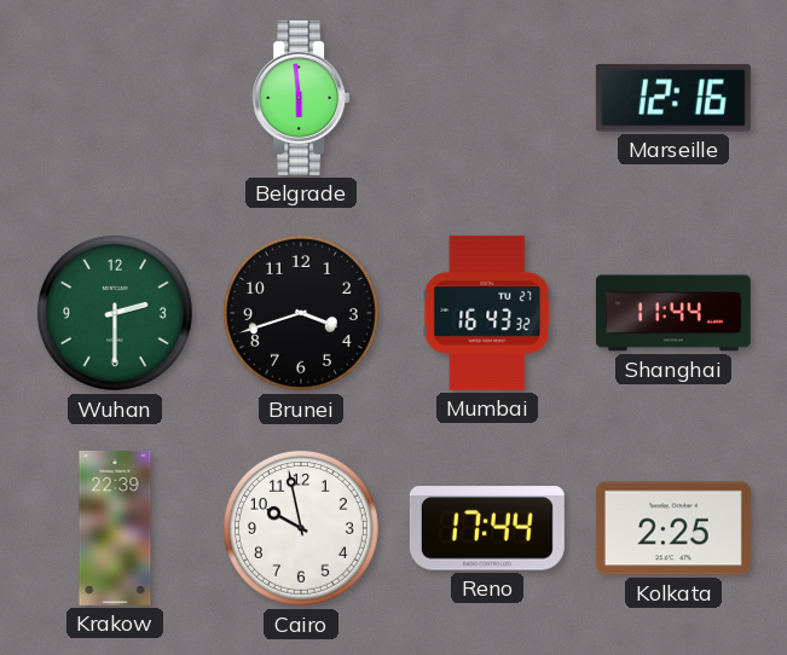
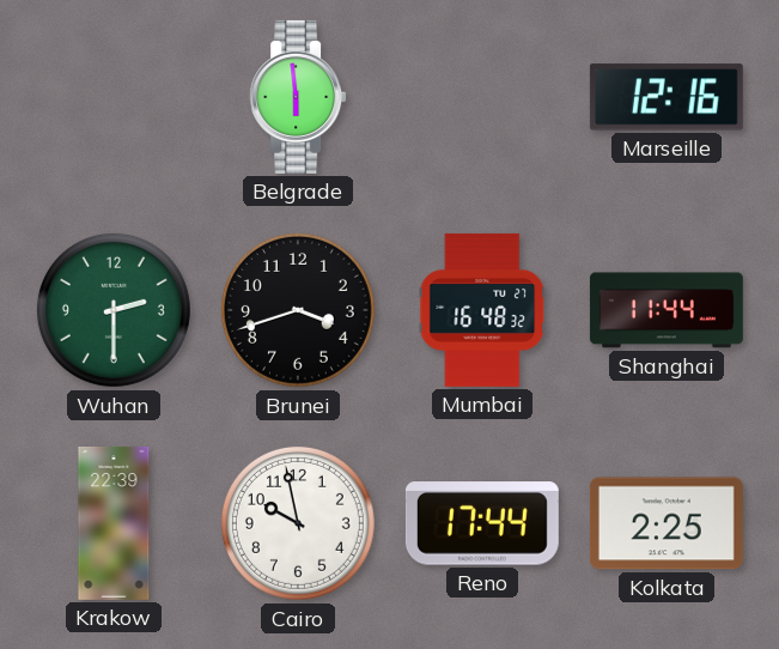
Mumbai: 16:43 -> 16:48
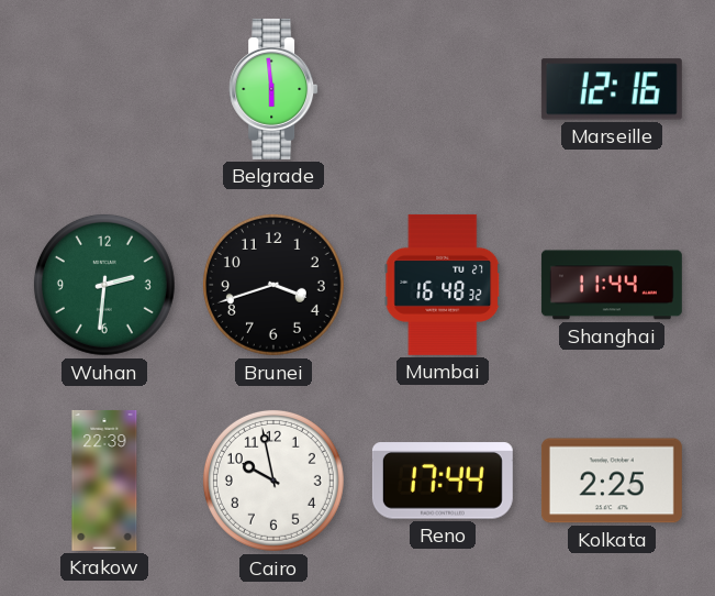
Wuhan: 2:30 -> 2:31
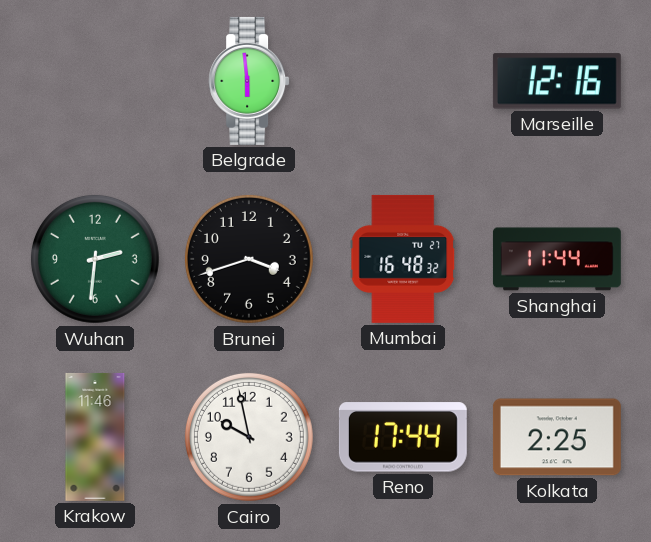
Krakow: 22:39 -> 11:46
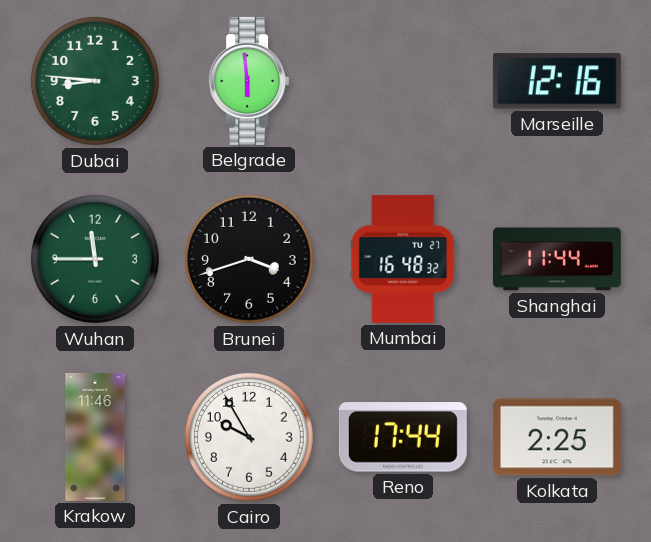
Dubai: none -> 8:46
Wuhan: 2:31 -> 11:45
Cairo: 9:58 -> 9:55
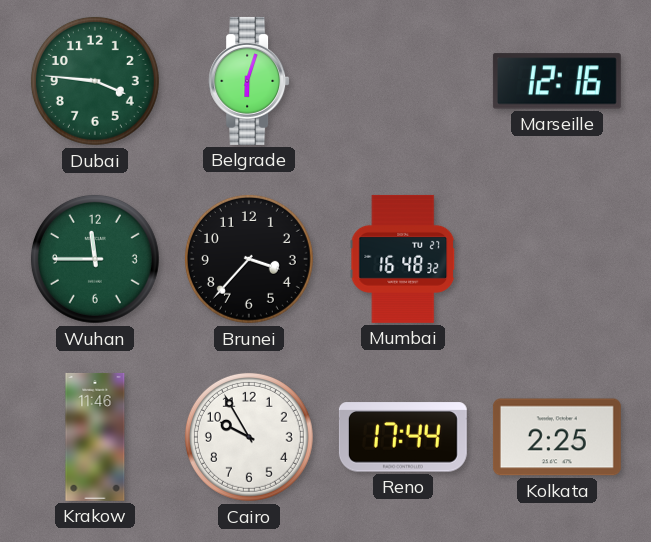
Dubai: 8:46 -> 3:46
Belgrade: 5:59 -> 6:03
Brunei: 3:42 -> 3:37
Shanghai: 11:44 -> none
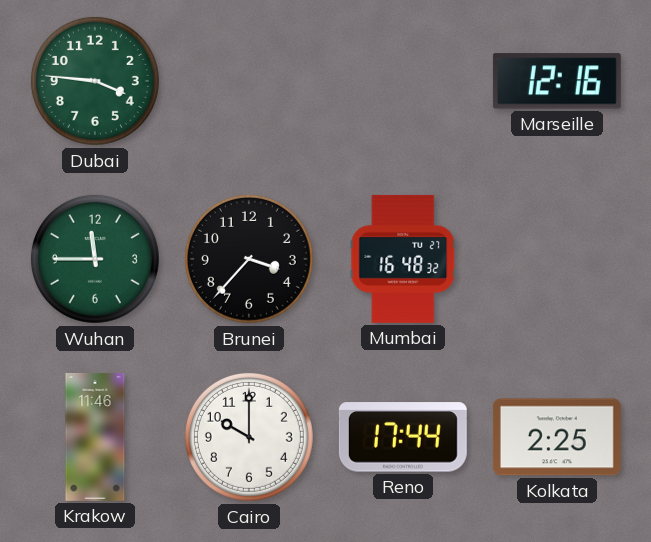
Belgrade: 6:03 -> none
Cairo: 9:55 -> 10:00
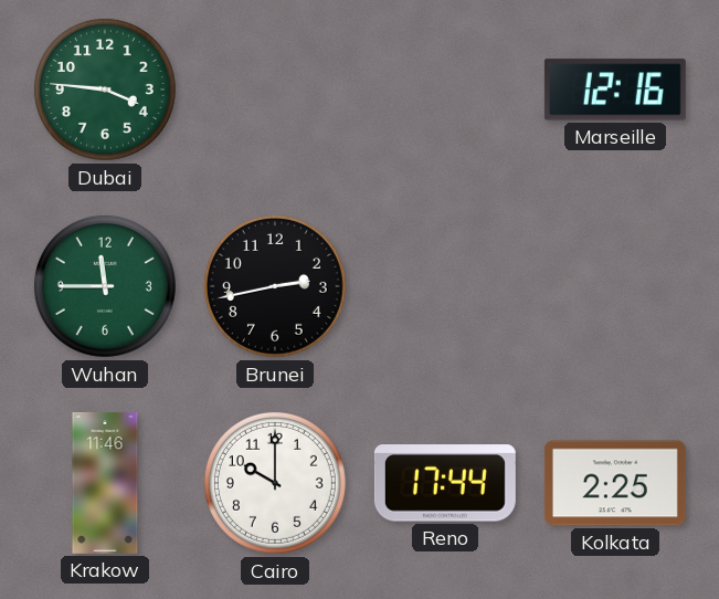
Brunei: 3:37 -> 2:43
Mumbai: 16:48 -> none
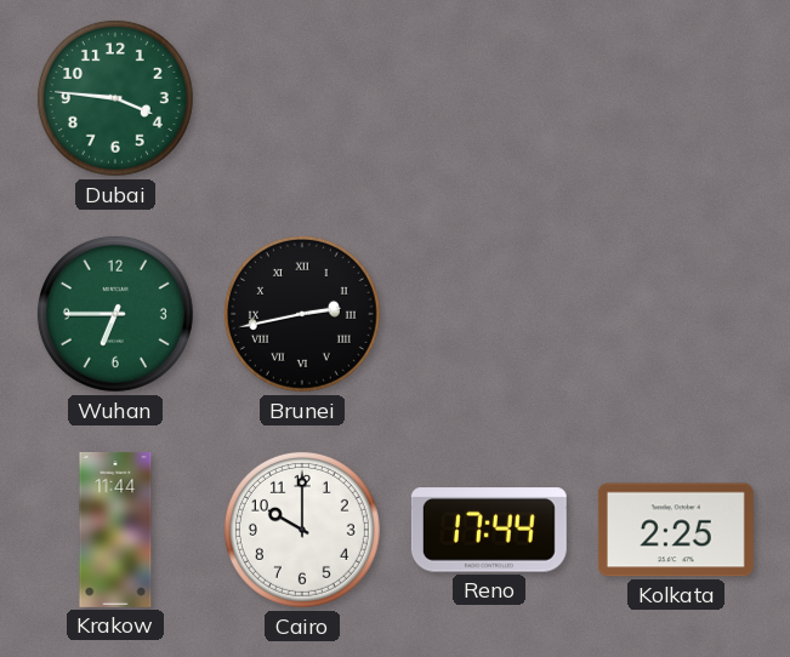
Marseille: 12:16 -> none
Wuhan: 11:45 -> 6:45
Brunei numerals: Arabic -> Roman
Krakow: 11:46 -> 11:44
